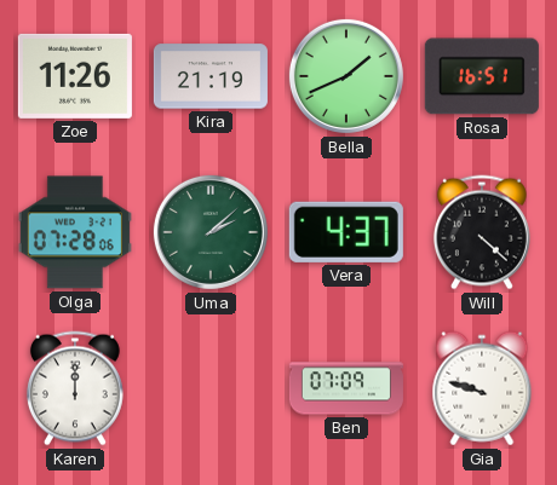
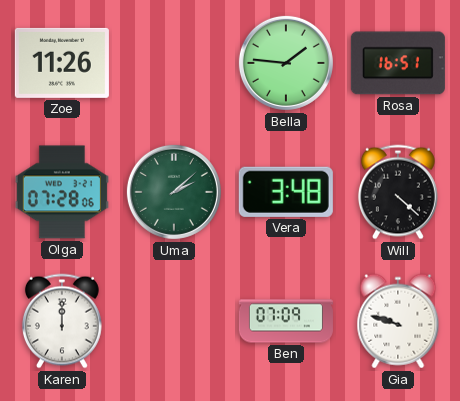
Kira: 21:19 -> none
Bella: 1:41 -> 1:46
Vera: 4:37 -> 3:48
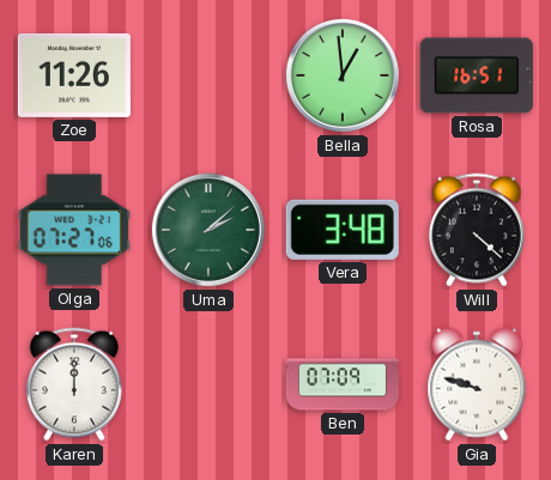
Bella: 1:46 -> 12:59
Olga: 07:28 -> 07:27
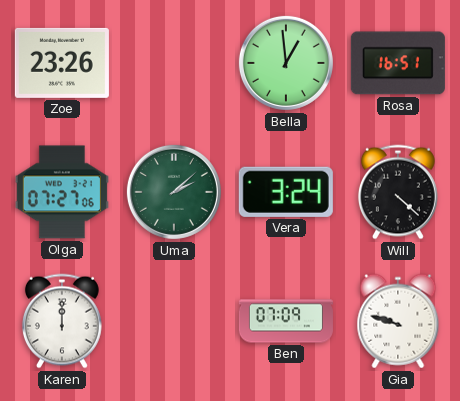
Zoe: 11:26 -> 23:26
Vera: 3:48 -> 3:24
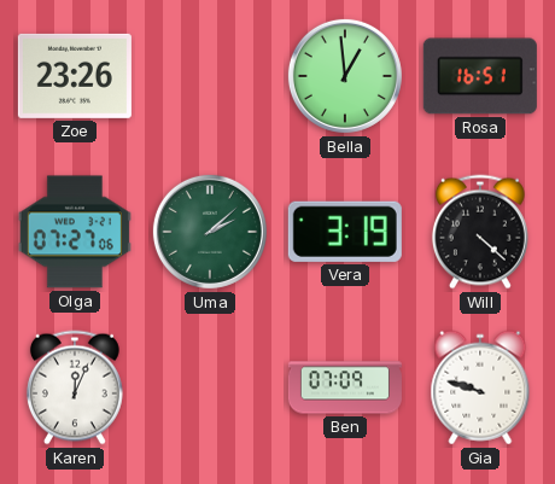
Vera: 3:24 -> 3:19
Karen: 12:00 -> 12:04
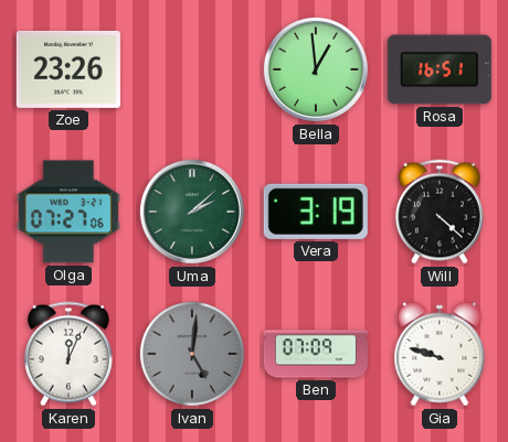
Ivan: none -> 5:01
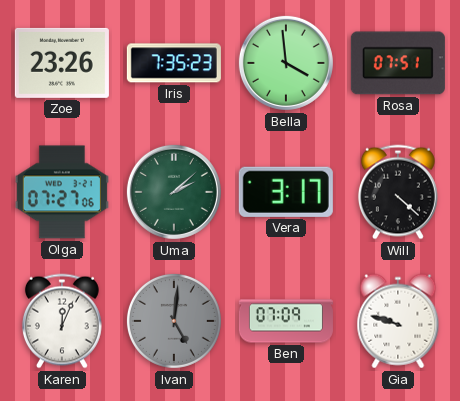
Iris: none -> 7:35
Bella: 12:59 -> 3:59
Rosa: 16:51 -> 07:51
Vera: 3:19 -> 3:17
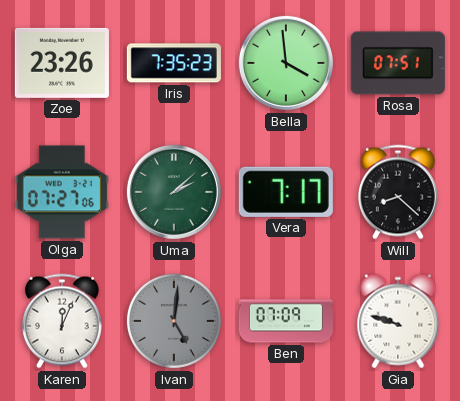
Vera: 3:17 -> 7:17
Will: 4:22 -> 8:22
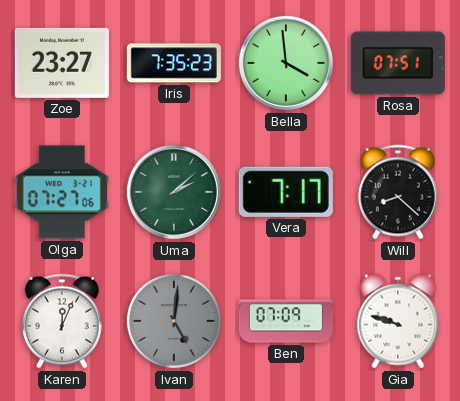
Zoe: 23:26 -> 23:27
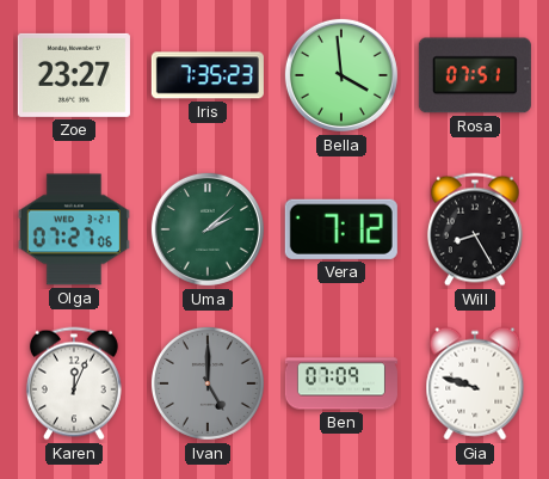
Vera: 7:17 -> 7:12
Will: 8:22 -> 8:25
Ivan: 5:01 -> 5:00
